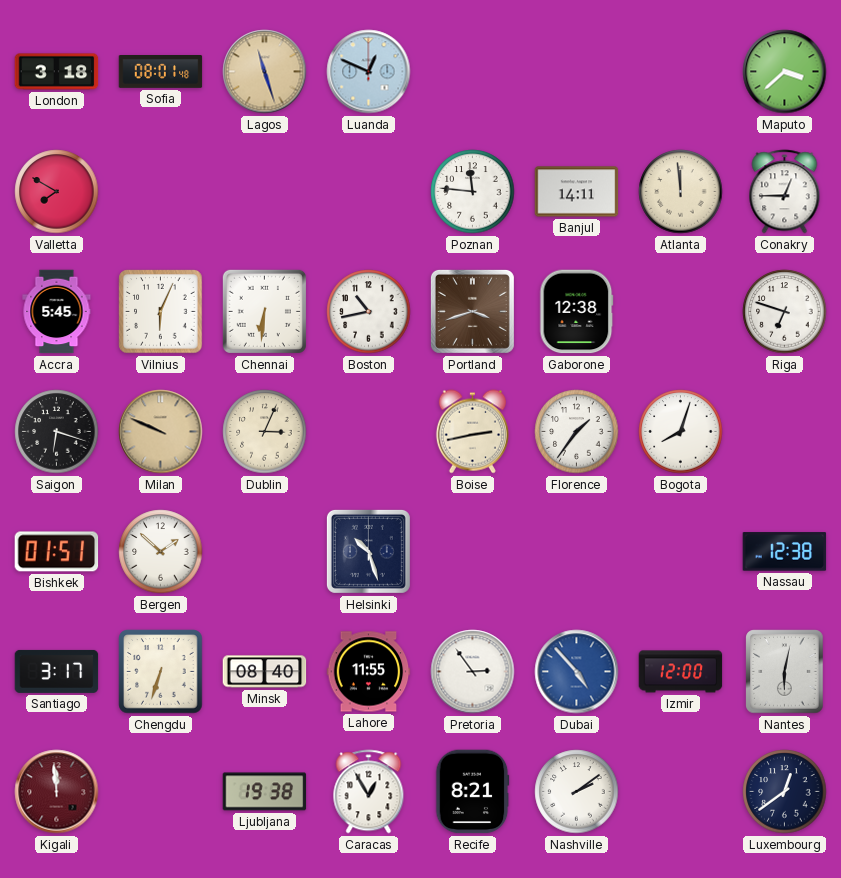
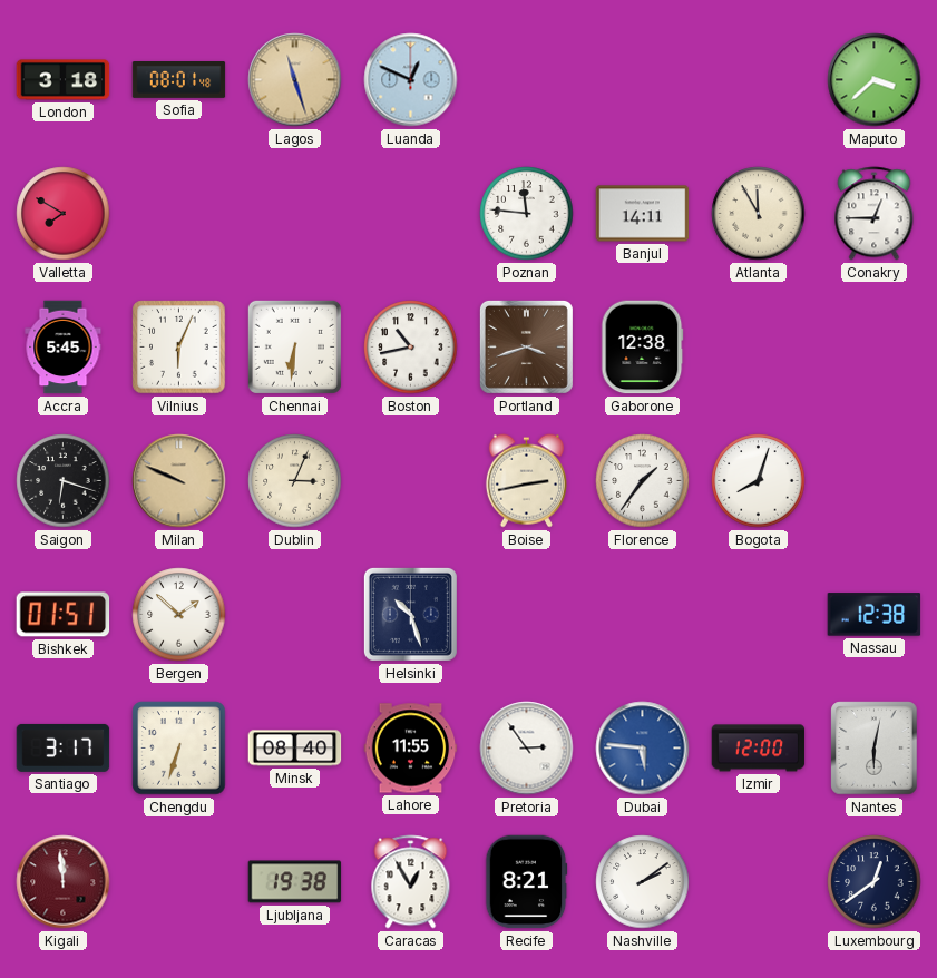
Atlanta: 11:59 -> 11:55
Riga: 6:48 -> none
Dubai: 4:53 -> 5:46
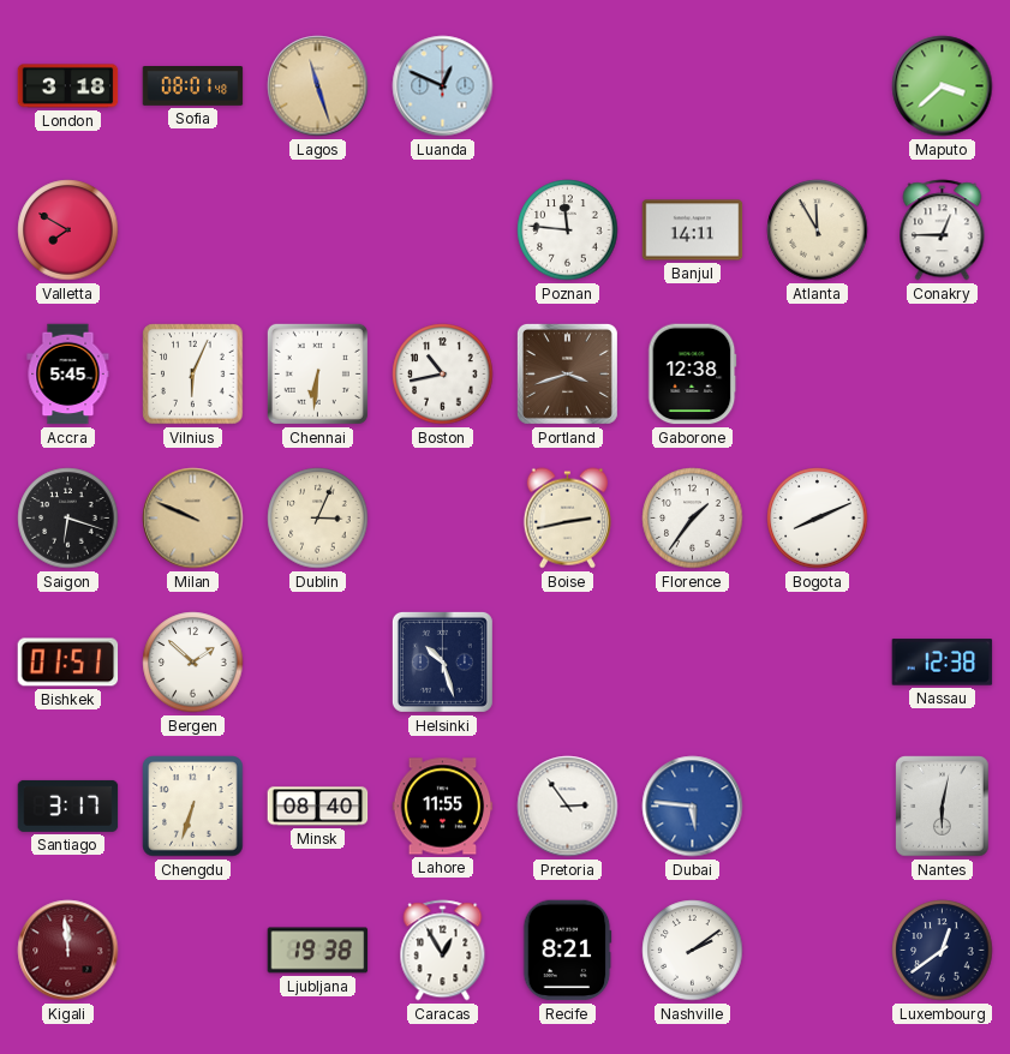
Bogota: 8:03 -> 8:11
Izmir: 12:00 -> none
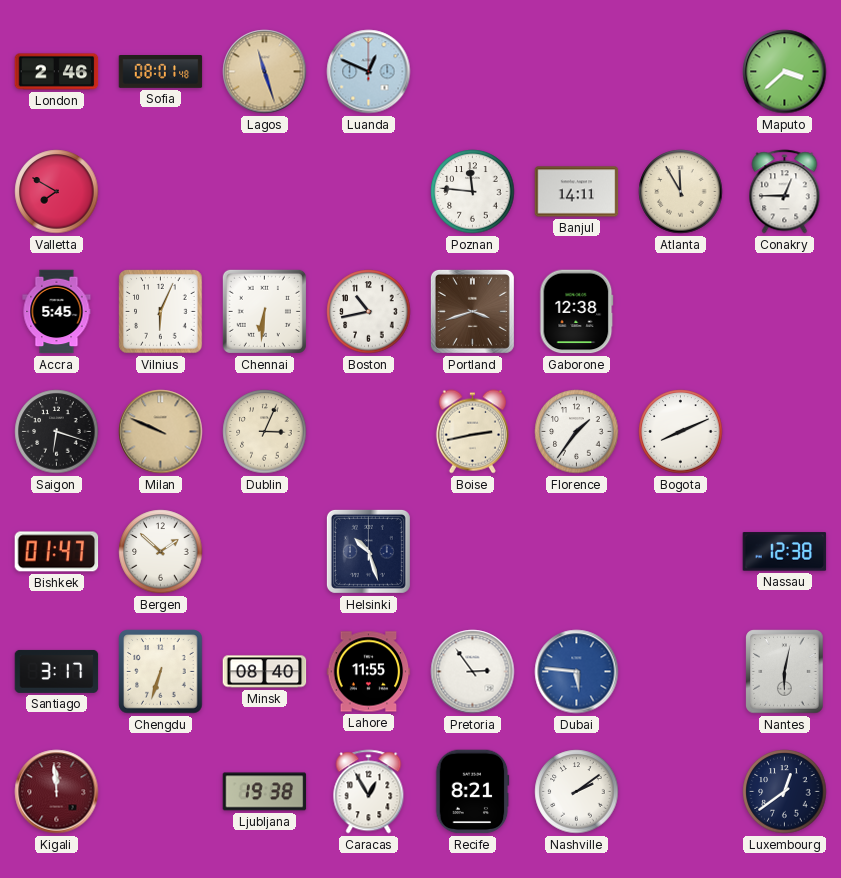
London: 3:18 -> 2:46
Bishkek: 01:51 -> 01:47
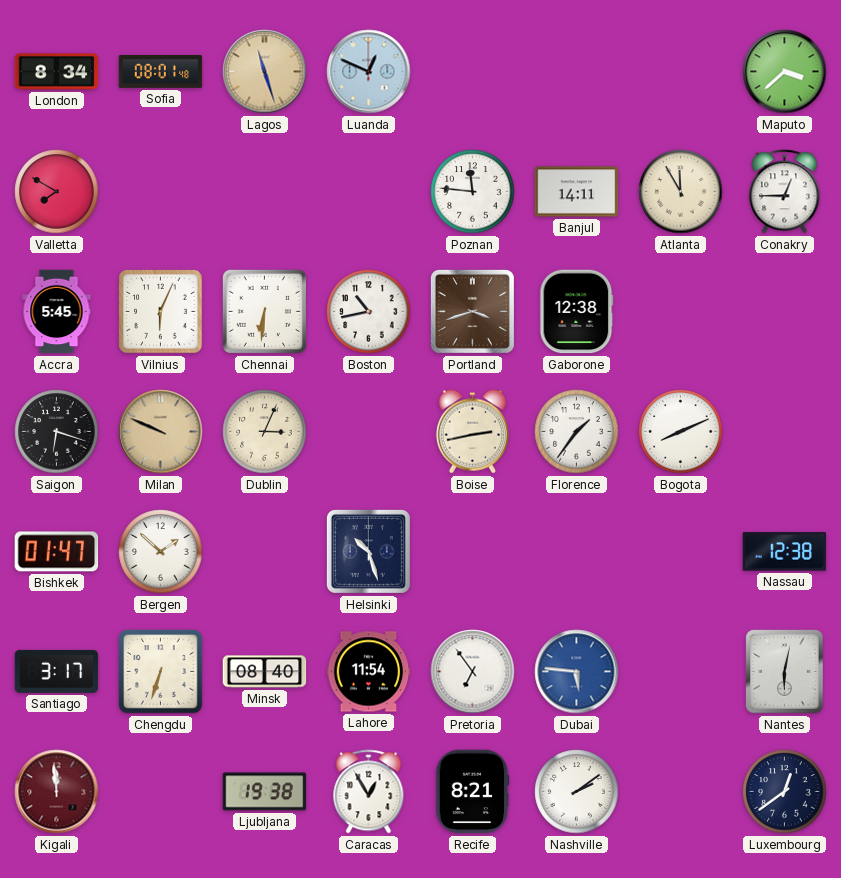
London: 2:46 -> 8:34
Lahore: 11:55 -> 11:54
Pretoria: 2:54 -> 6:54
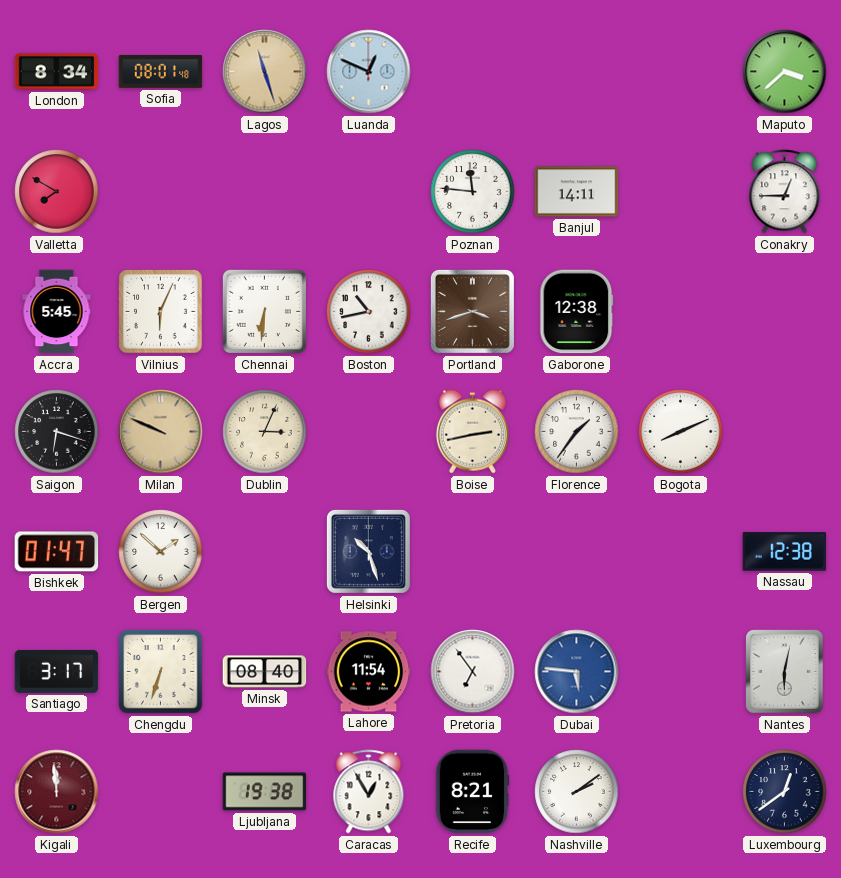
Atlanta: 11:55 -> none
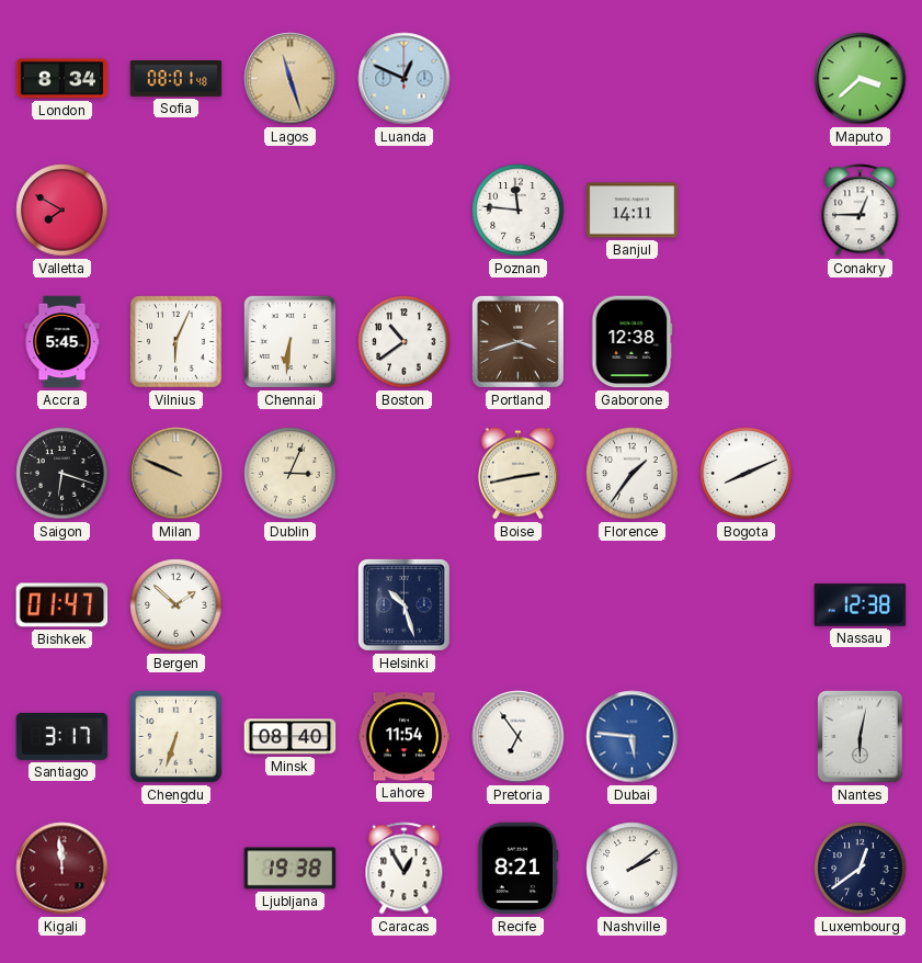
Boston: 10:43 -> 10:39
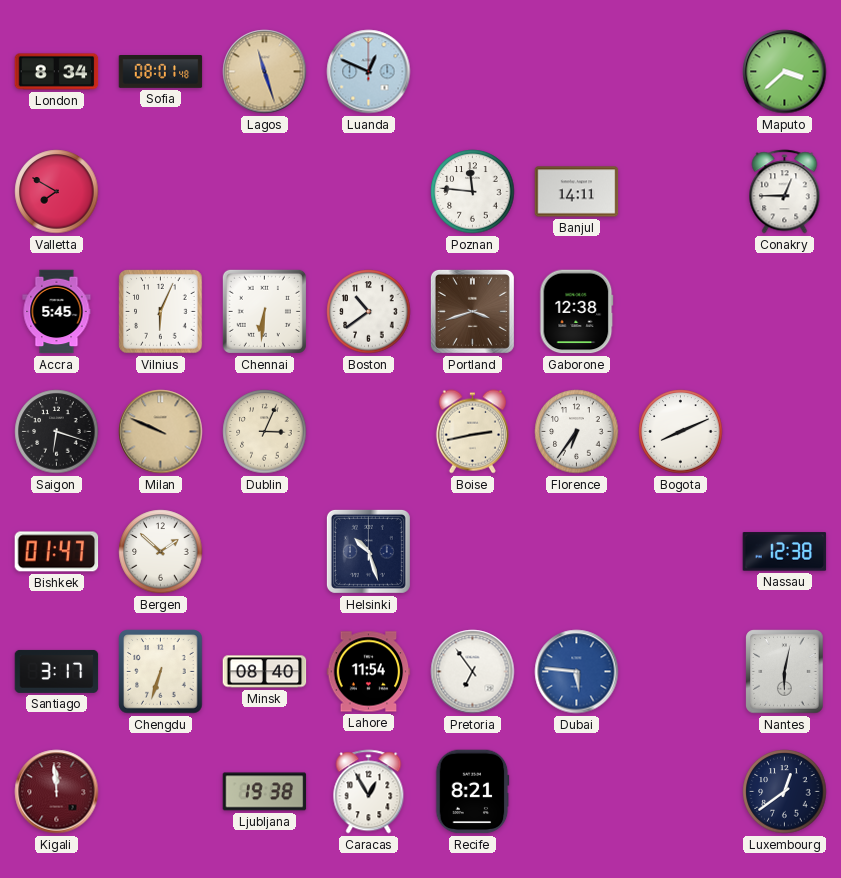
Florence: 1:36 -> 6:36
Nashville: 2:09 -> none
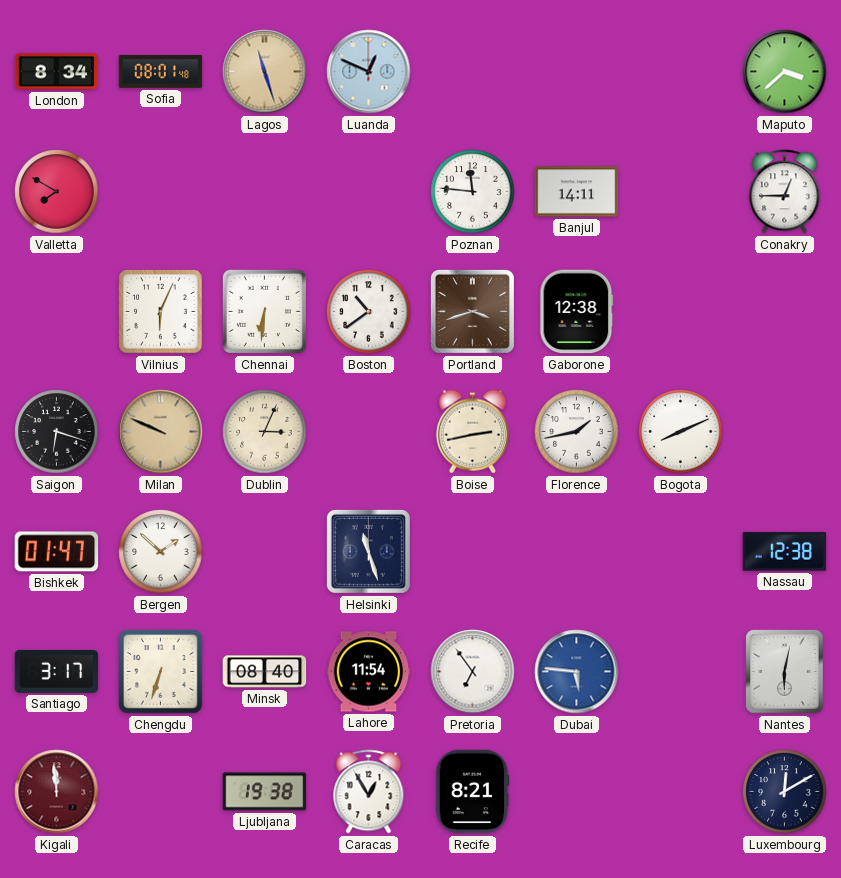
Accra: 5:45 -> none
Florence: 6:36 -> 1:43
Helsinki: 10:27 -> 11:27
Luxembourg: 12:39 -> 12:10
